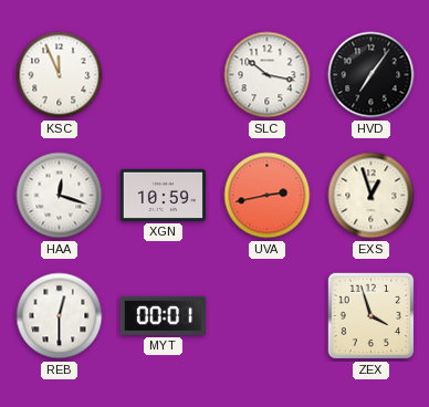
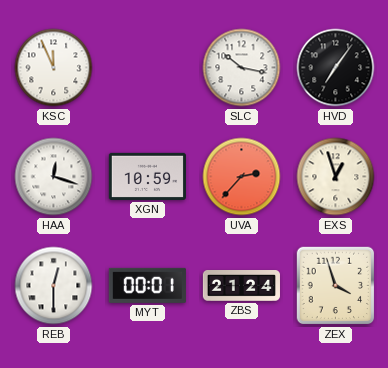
UVA: 2:43 -> 2:37
ZBS: none -> 21:24
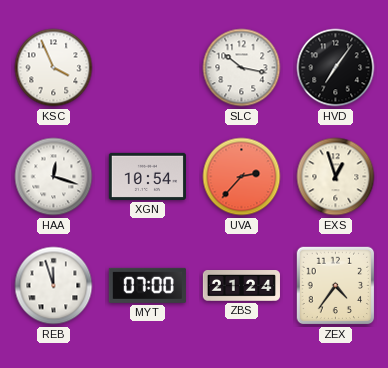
KSC: 11:56 -> 3:56
XGN: 10:59 -> 10:54
REB: 12:30 -> 11:57
MYT: 00:01 -> 07:00
ZEX: 3:57 -> 4:36
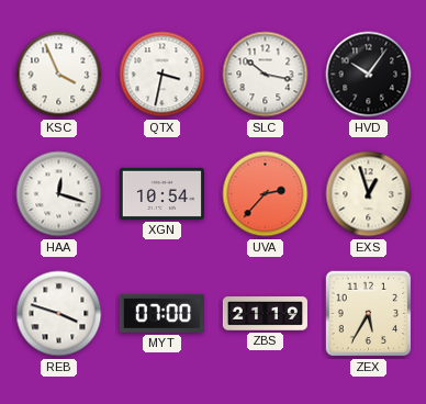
QTX: none -> 3:32
HVD: 7:06 -> 10:06
REB: 11:57 -> 3:48
ZBS: 21:24 -> 21:19
ZEX: 4:36 -> 5:35
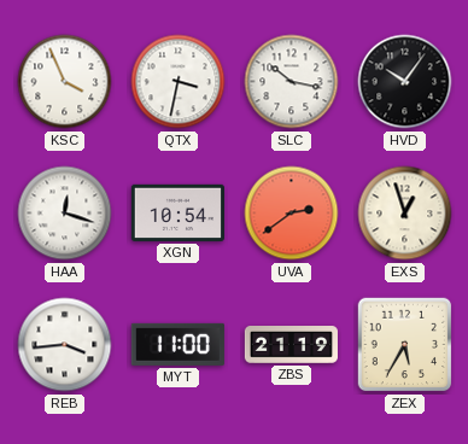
UVA: 2:37 -> 2:39
REB: 3:48 -> 3:44
MYT: 07:00 -> 11:00
